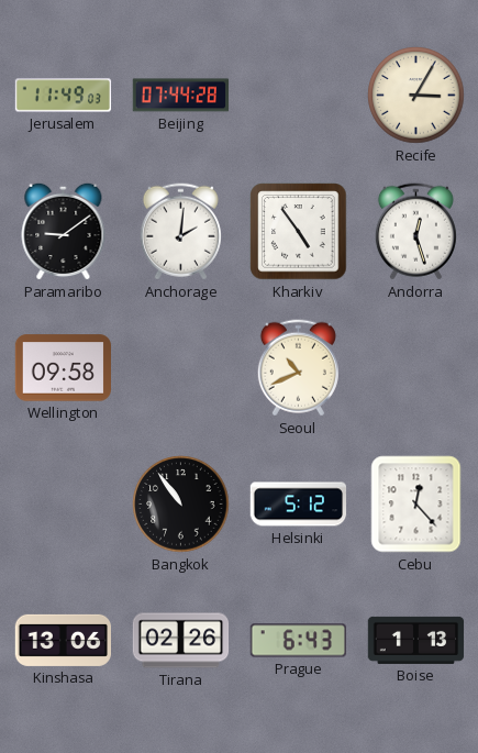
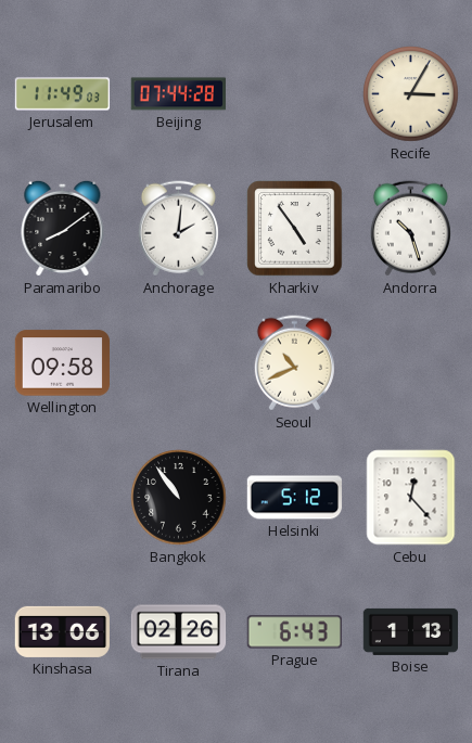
Paramaribo: 9:09 -> 8:09
Andorra: 12:27 -> 10:27
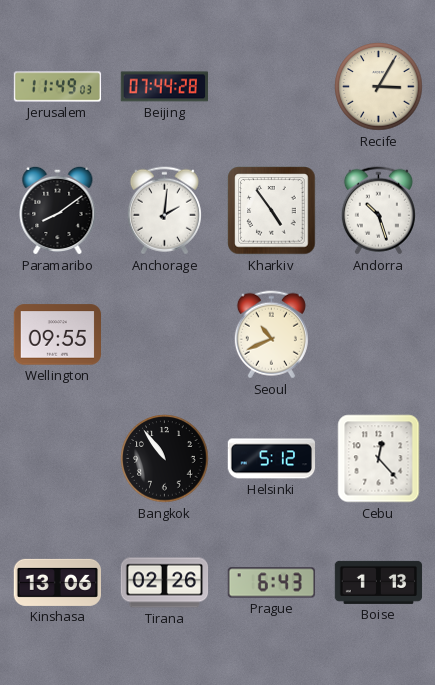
Wellington: 09:58 -> 09:55
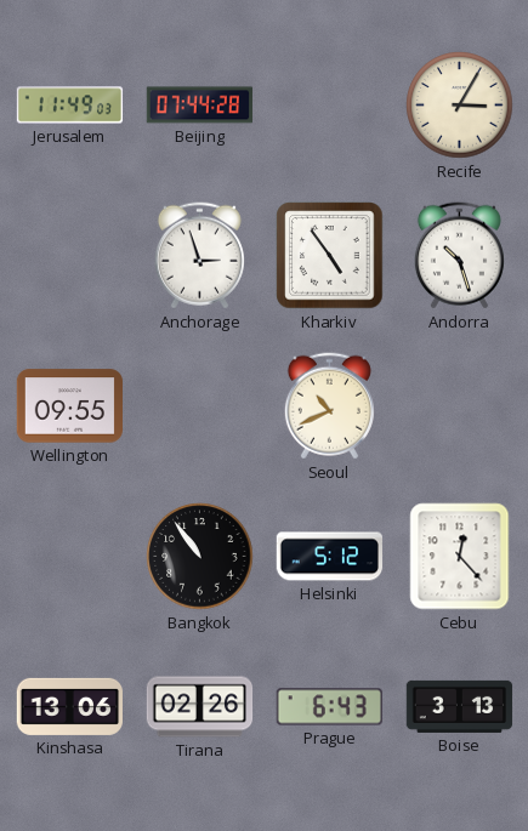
Paramaribo: 8:09 -> none
Anchorage: 2:01 -> 2:57
Boise: 1:13 -> 3:13
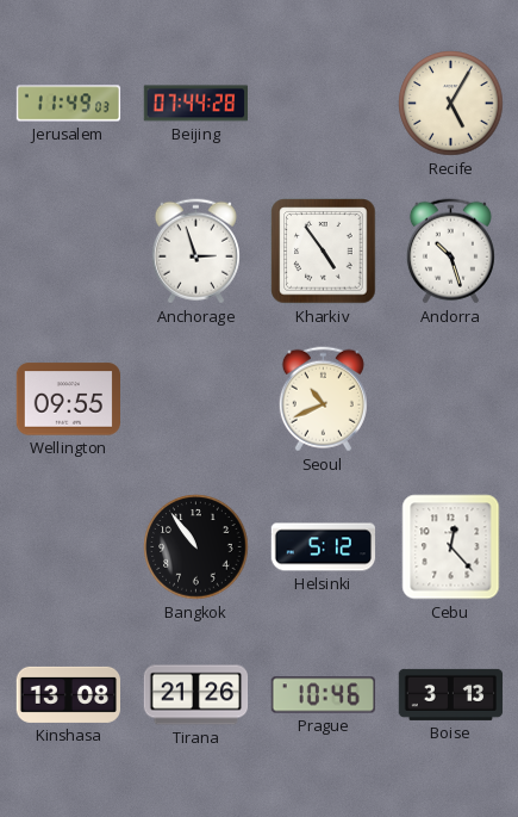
Recife: 3:05 -> 5:05
Kinshasa: 13:06 -> 13:08
Tirana: 02:26 -> 21:26
Prague: 6:43 -> 10:46
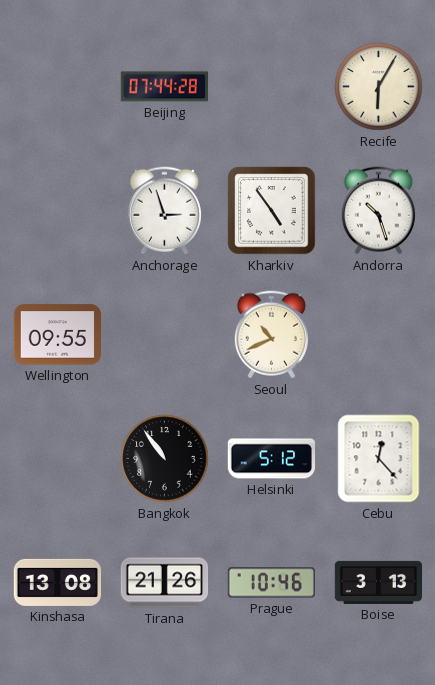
Jerusalem: 11:49 -> none
Recife: 5:05 -> 6:05
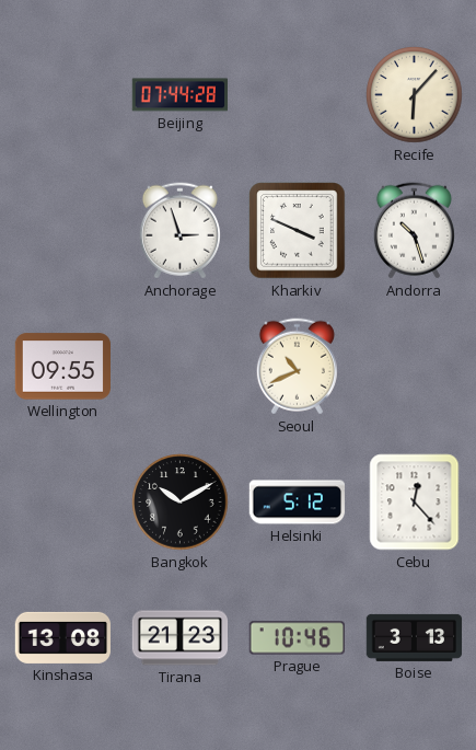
Recife: 6:05 -> 6:07
Kharkiv: 4:54 -> 3:49
Bangkok: 10:54 -> 10:10
Tirana: 21:26 -> 21:23
